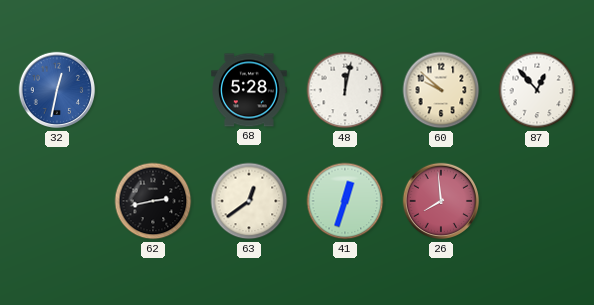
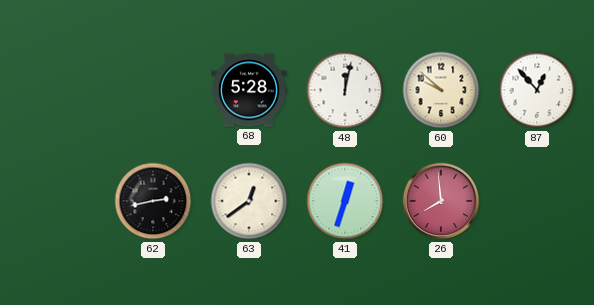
32: 12:32 -> none
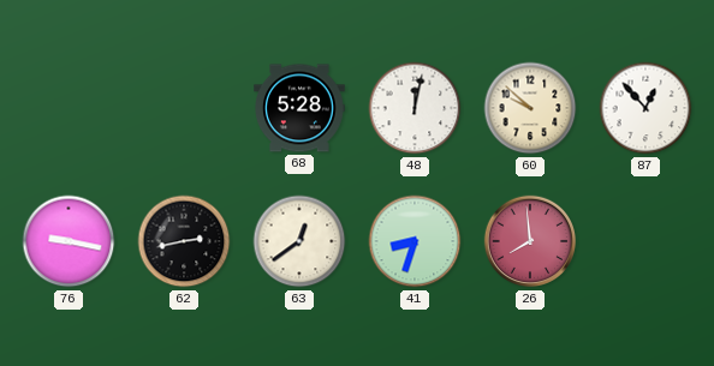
76: none -> 9:17
41: 12:33 -> 8:33
